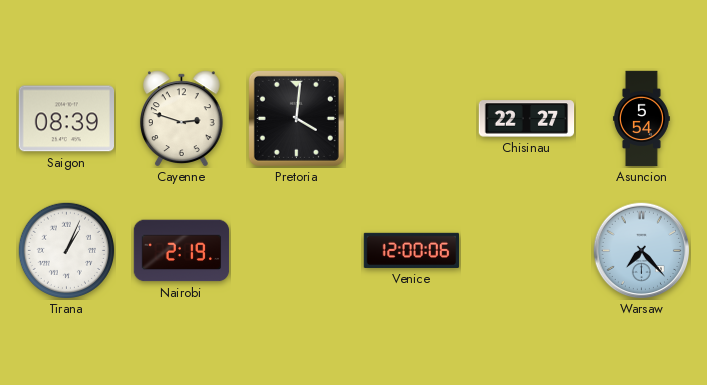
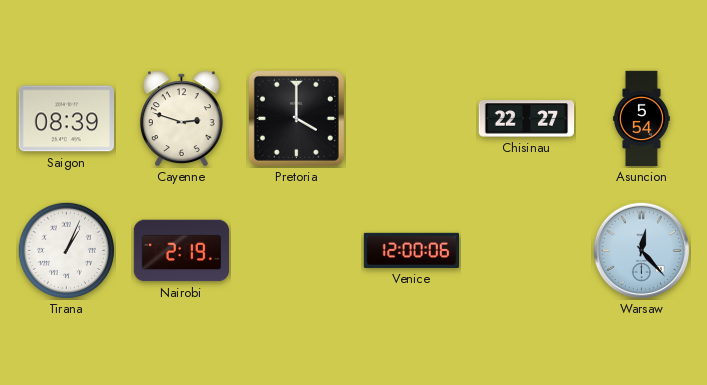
Pretoria: 4:01 -> 4:00
Warsaw: 7:23 -> 12:23
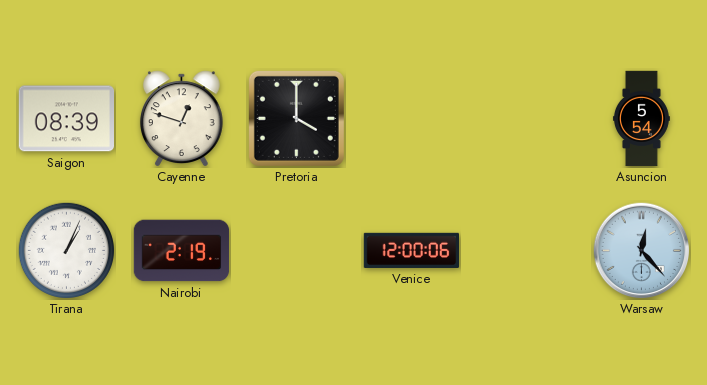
Cayenne: 2:48 -> 12:48
Chisinau: 22:27 -> none
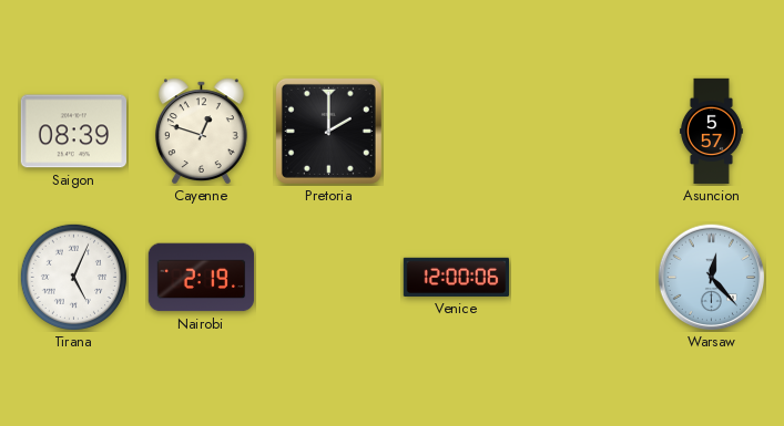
Pretoria: 4:00 -> 2:00
Asuncion: 5:54 -> 5:57
Tirana: 1:04 -> 5:04
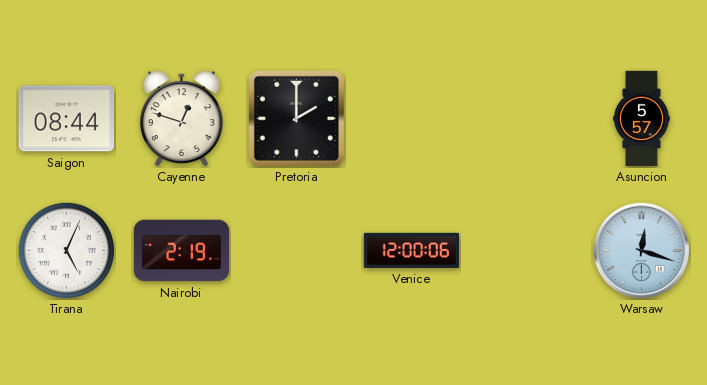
Saigon: 08:39 -> 08:44
Warsaw: 12:23 -> 12:18
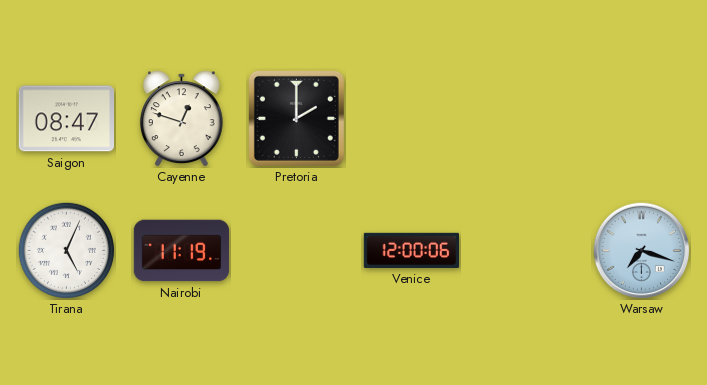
Saigon: 08:44 -> 08:47
Asuncion: 5:57 -> none
Nairobi: 2:19 -> 11:19
Warsaw: 12:18 -> 7:18
